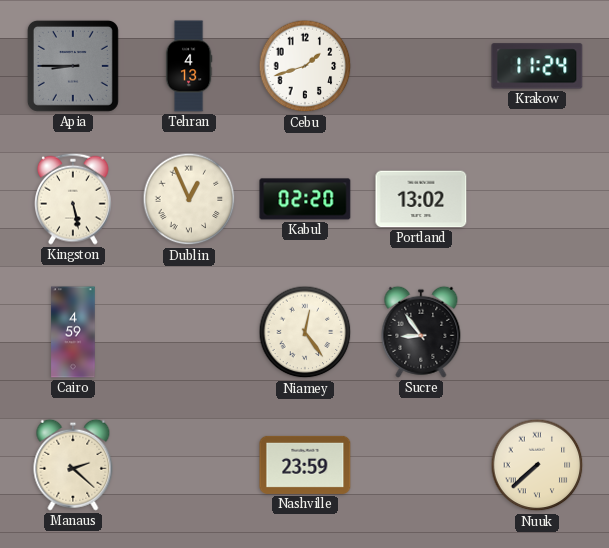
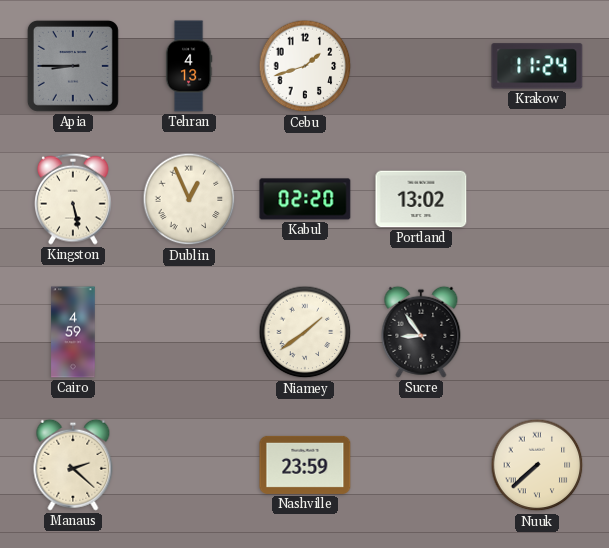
Niamey: 12:24 -> 1:39
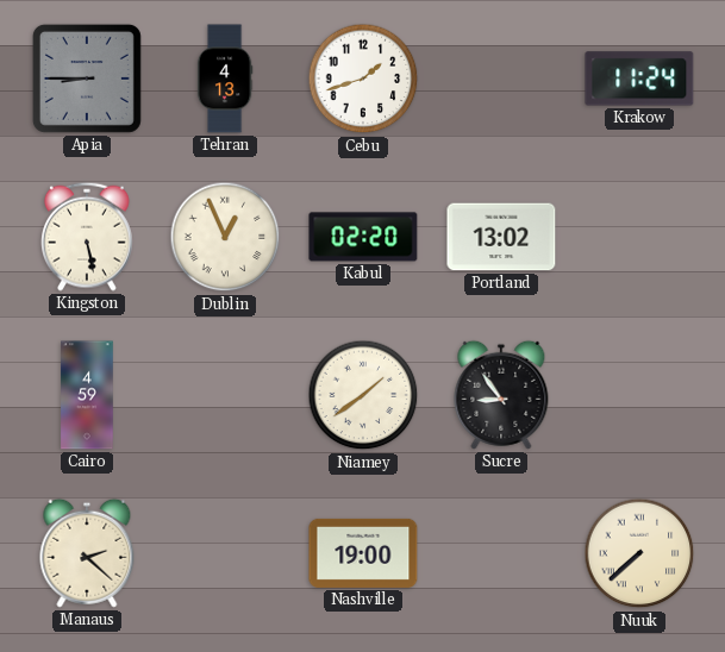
Nashville: 23:59 -> 19:00
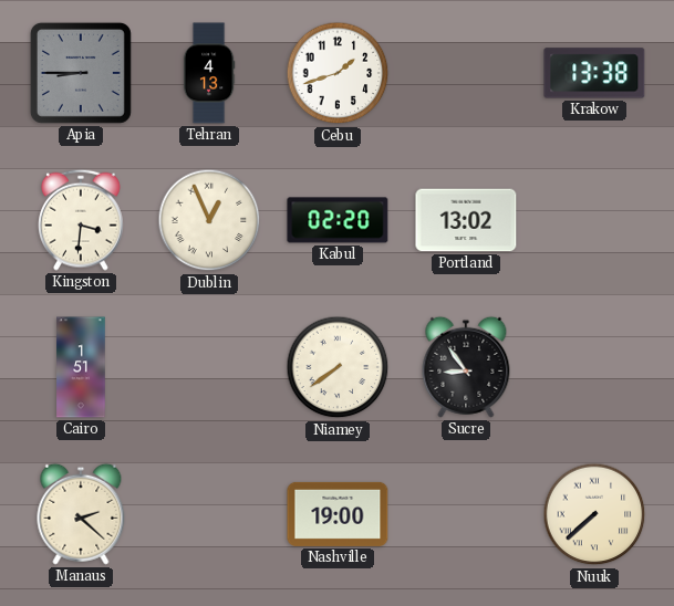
Krakow: 11:24 -> 13:38
Kingston: 5:28 -> 3:31
Cairo: 4:59 -> 1:51
Niamey: 1:39 -> 7:39
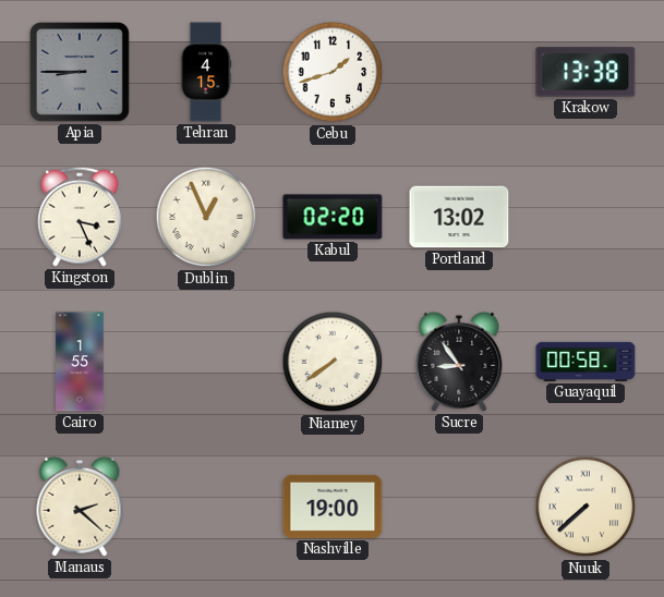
Tehran: 4:13 -> 4:15
Kingston: 3:31 -> 3:26
Cairo: 1:51 -> 1:55
Guayaquil: none -> 00:58
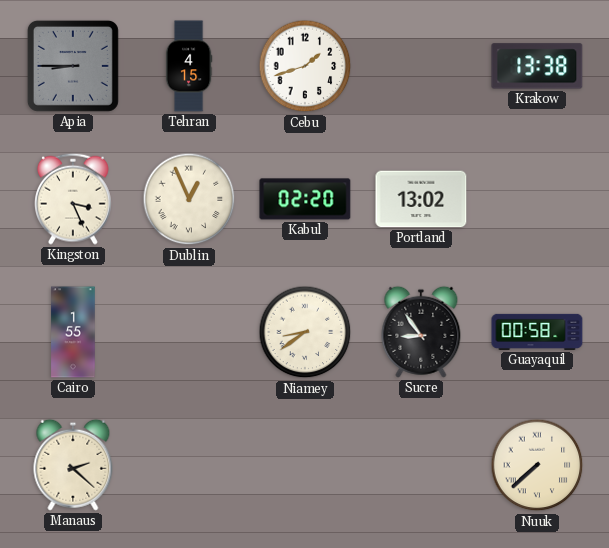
Niamey: 7:39 -> 8:39
Nashville: 19:00 -> none
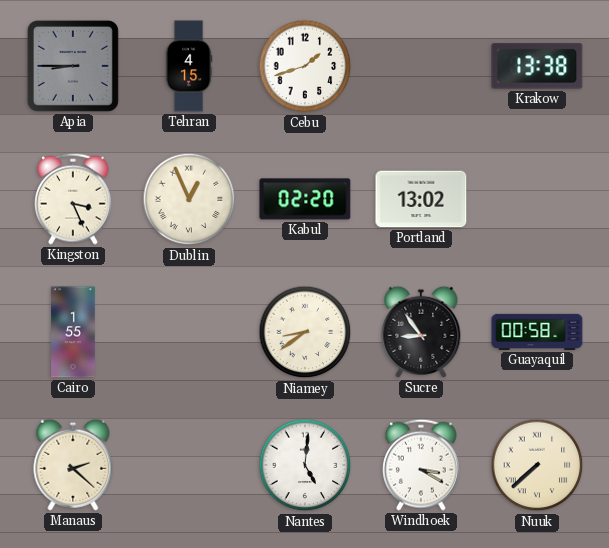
Nantes: none -> 5:01
Windhoek: none -> 3:20
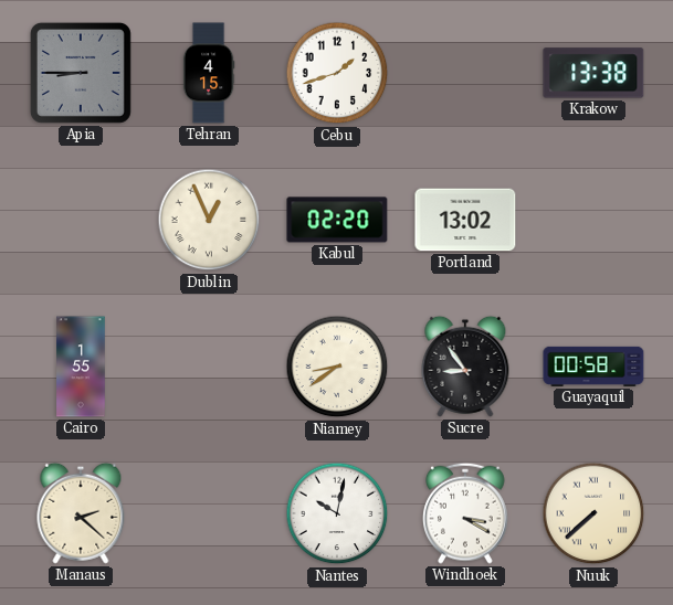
Kingston: 3:26 -> none
Nantes: 5:01 -> 10:02
